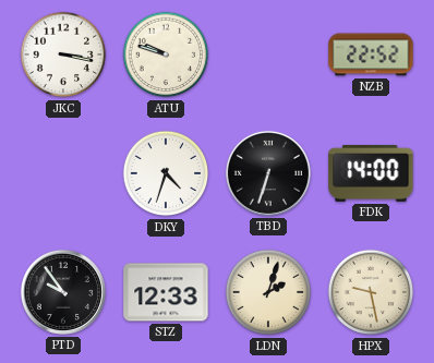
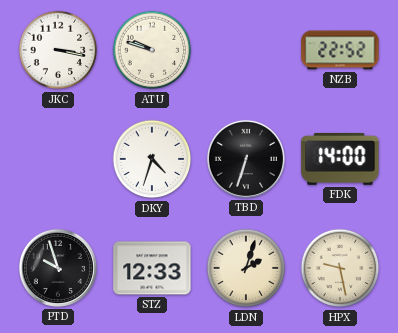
PTD: 9:54 -> 9:57
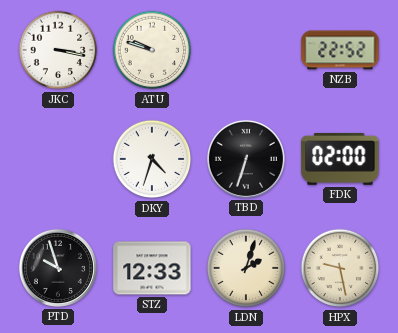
FDK: 14:00 -> 02:00
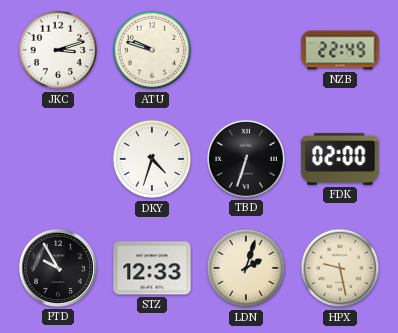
JKC: 3:17 -> 3:12
NZB: 22:52 -> 22:49
PTD: 9:57 -> 9:55
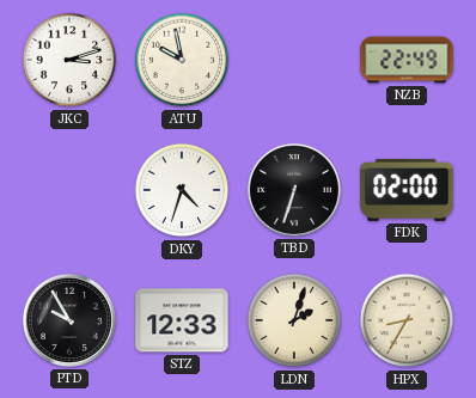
ATU: 9:48 -> 9:58
HPX: 9:28 -> 8:35
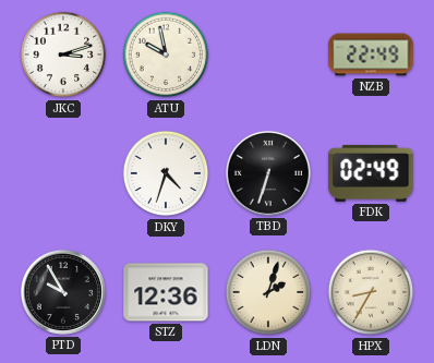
FDK: 02:00 -> 02:49
STZ: 12:33 -> 12:36
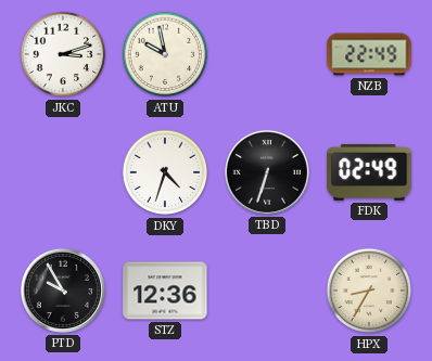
LDN: 2:03 -> none
